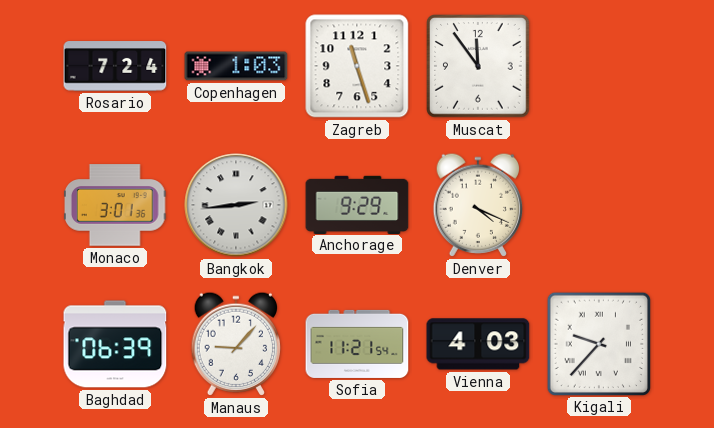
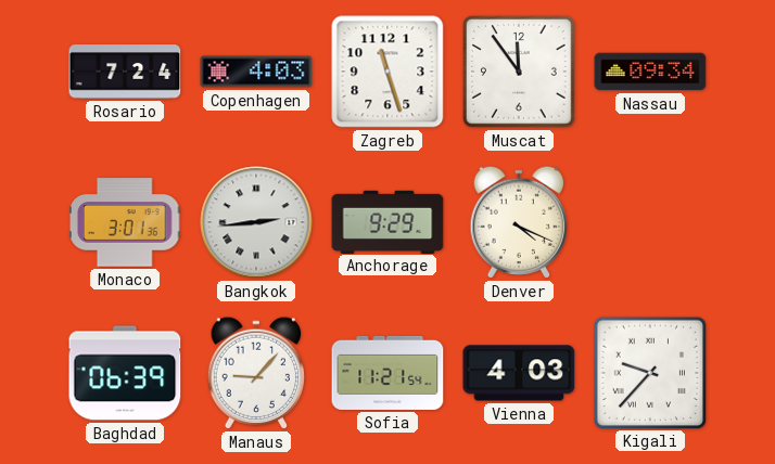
Copenhagen: 1:03 -> 4:03
Nassau: none -> 09:34
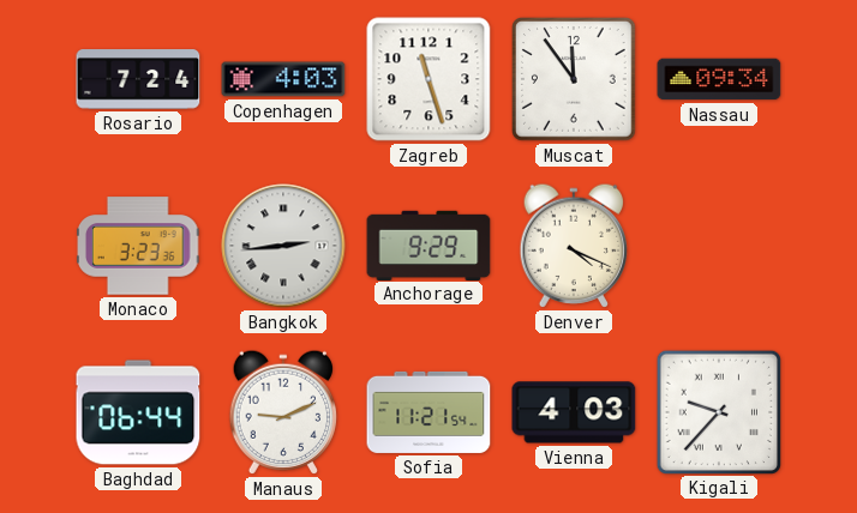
Monaco: 3:01 -> 3:23
Baghdad: 06:39 -> 06:44
Manaus: 9:07 -> 9:11
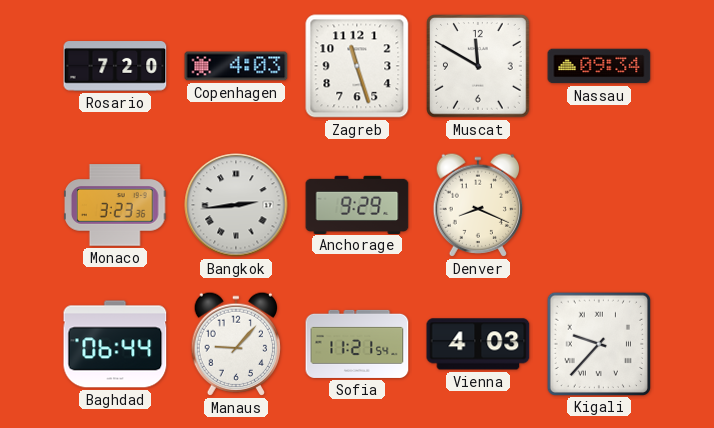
Rosario: 7:24 -> 7:20
Muscat: 11:54 -> 11:50
Denver: 4:19 -> 8:19
Manaus: 9:11 -> 9:07
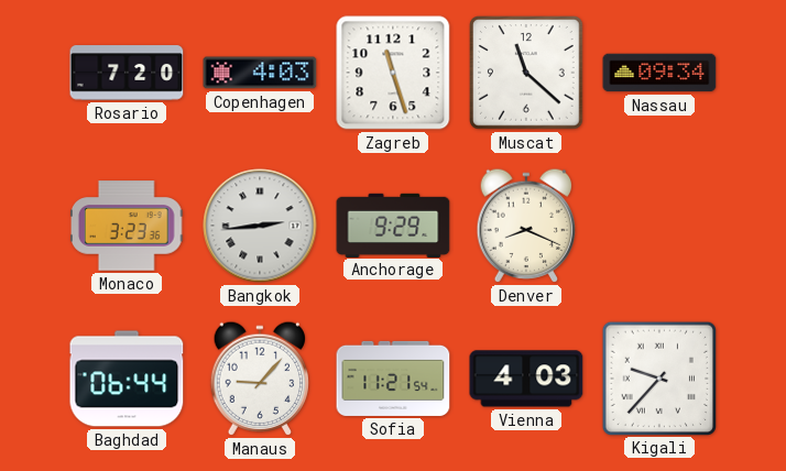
Muscat: 11:50 -> 11:22
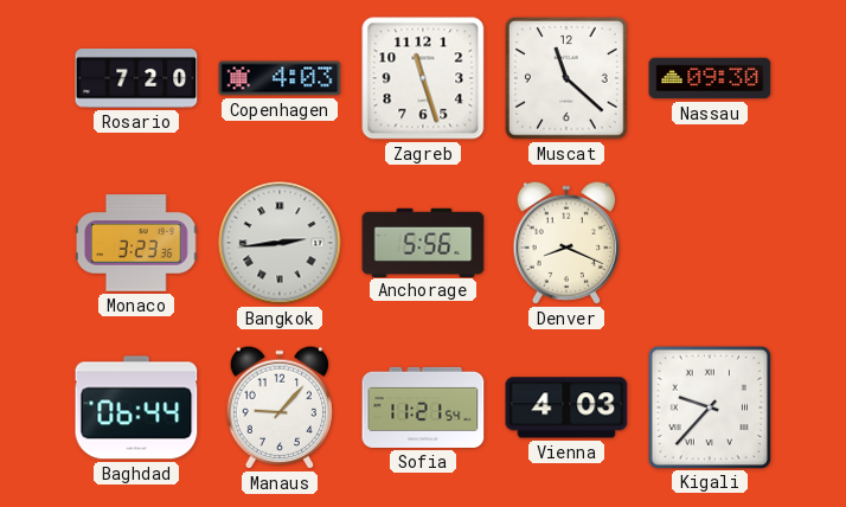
Nassau: 09:34 -> 09:30
Anchorage: 9:29 -> 5:56
